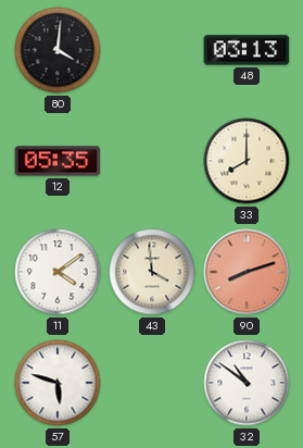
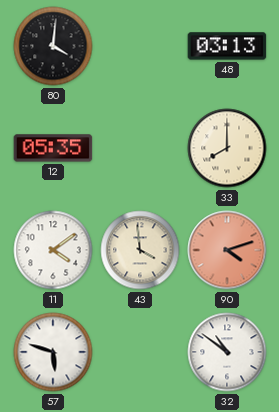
90: 8:12 -> 4:12
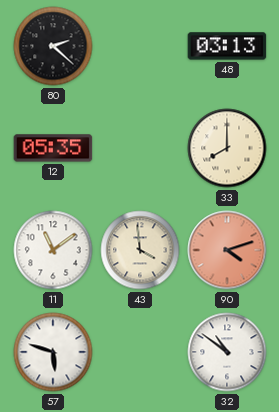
80: 4:01 -> 2:22
11: 4:09 -> 11:09
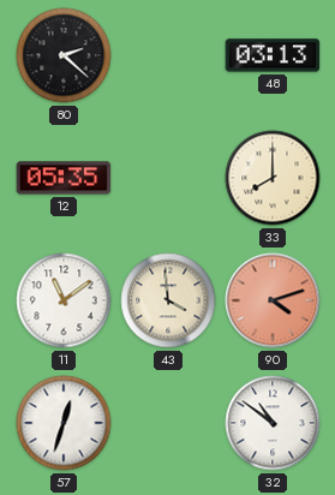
57: 5:48 -> 12:33
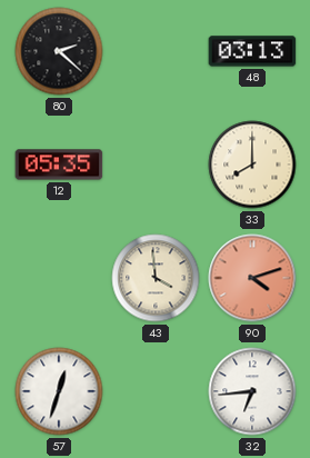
11: 11:09 -> none
32: 10:51 -> 6:44
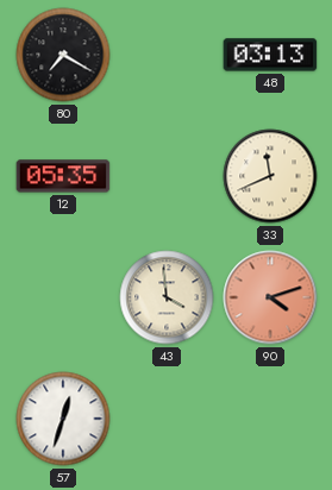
80: 2:22 -> 7:20
33: 8:00 -> 11:41
32: 6:44 -> none
